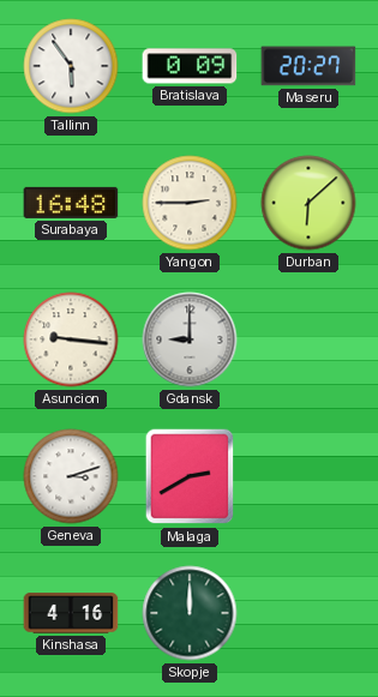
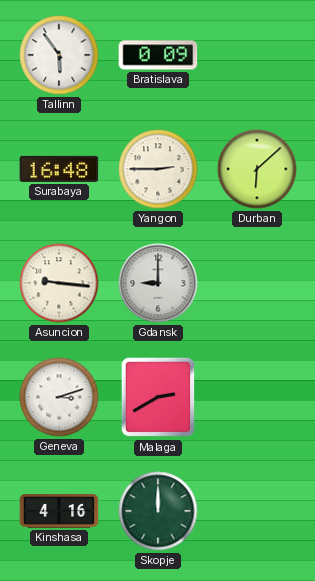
Maseru: 20:27 -> none
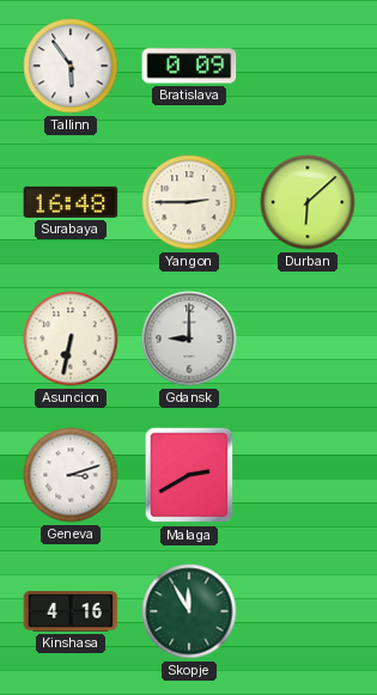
Asuncion: 9:16 -> 6:32
Skopje: 12:00 -> 11:55
